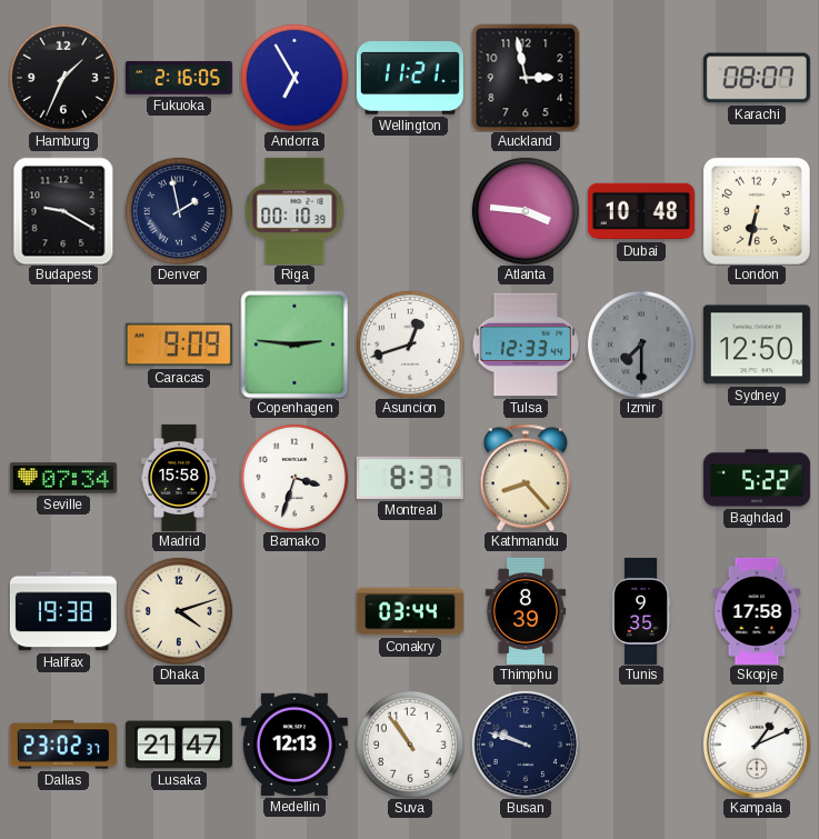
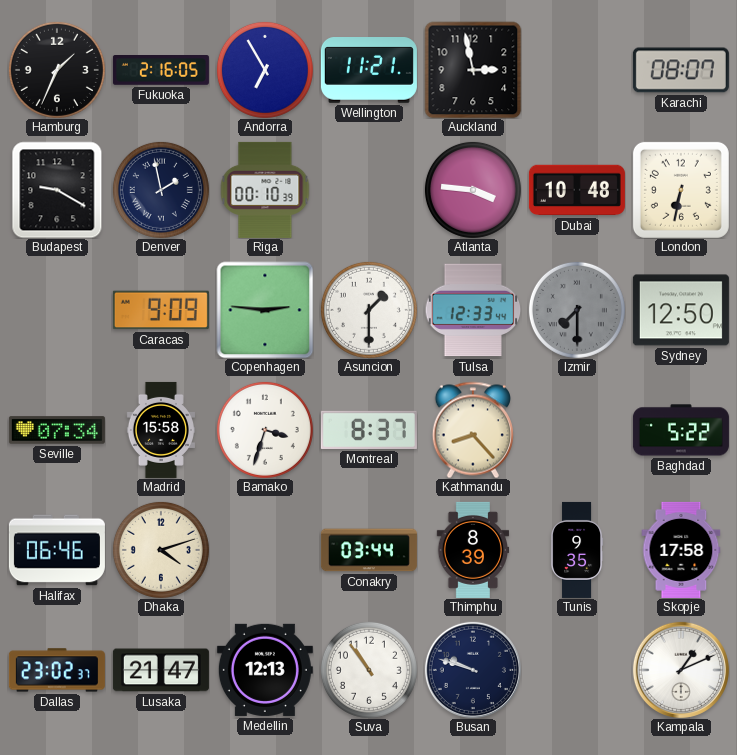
Asuncion: 12:42 -> 1:30
Halifax: 19:38 -> 06:46
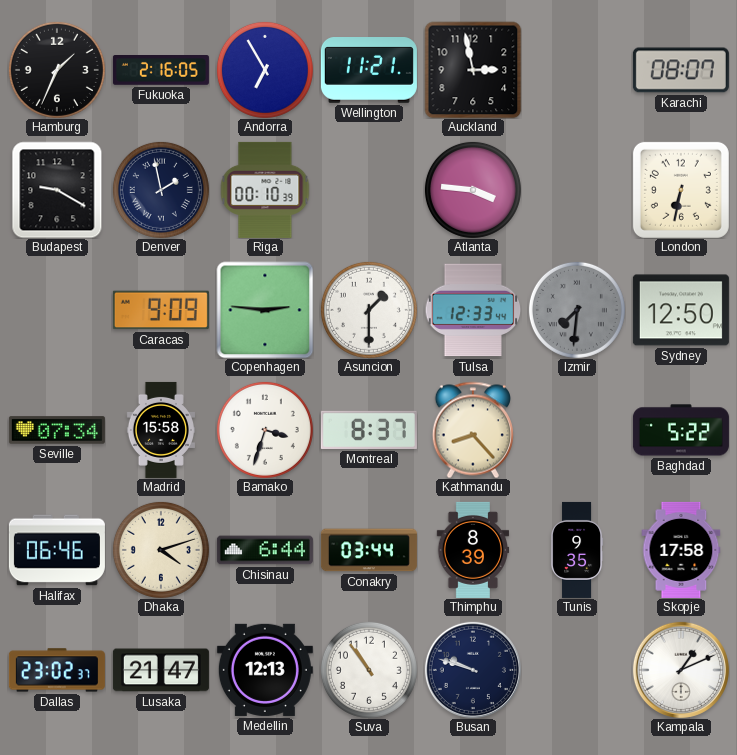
Dubai: 10:48 -> none
Izmir: 7:30 -> 7:31
Chisinau: none -> 6:44
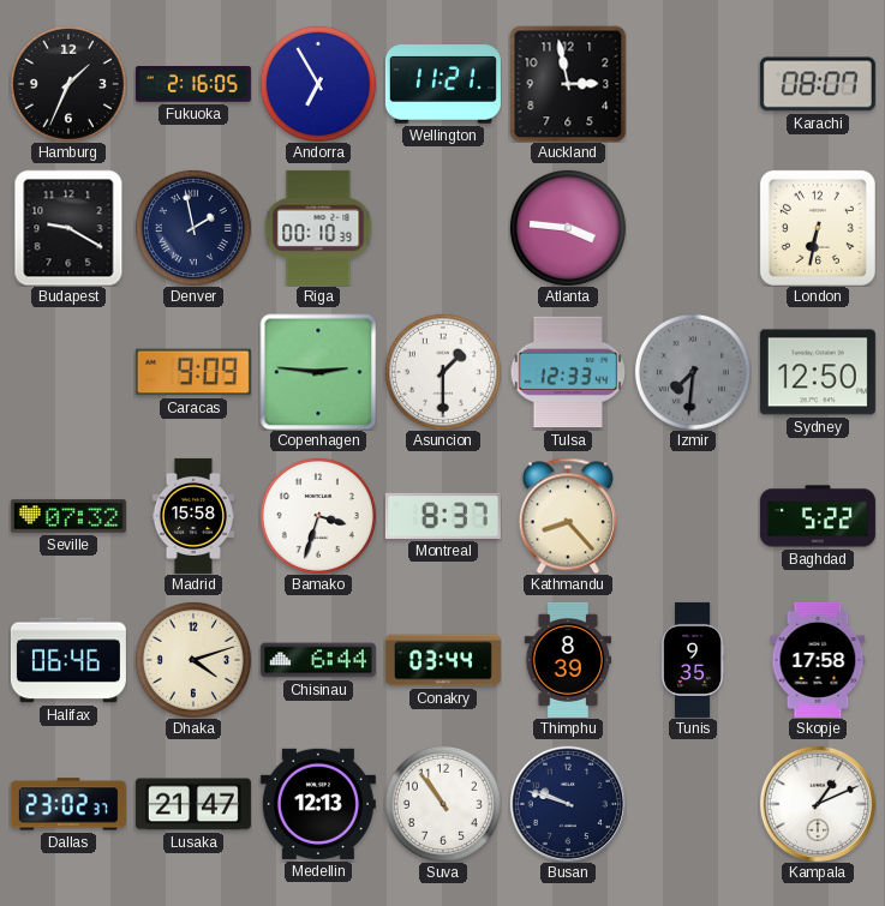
Seville: 07:34 -> 07:32
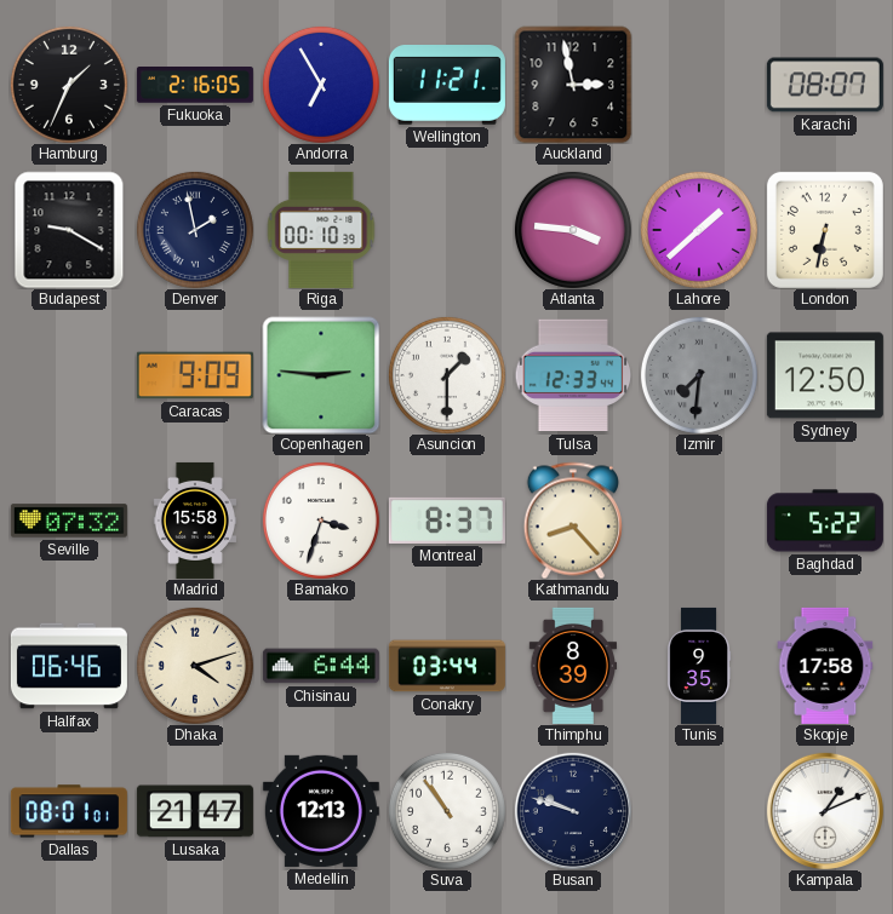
Lahore: none -> 1:38
Dallas: 23:02 -> 08:01
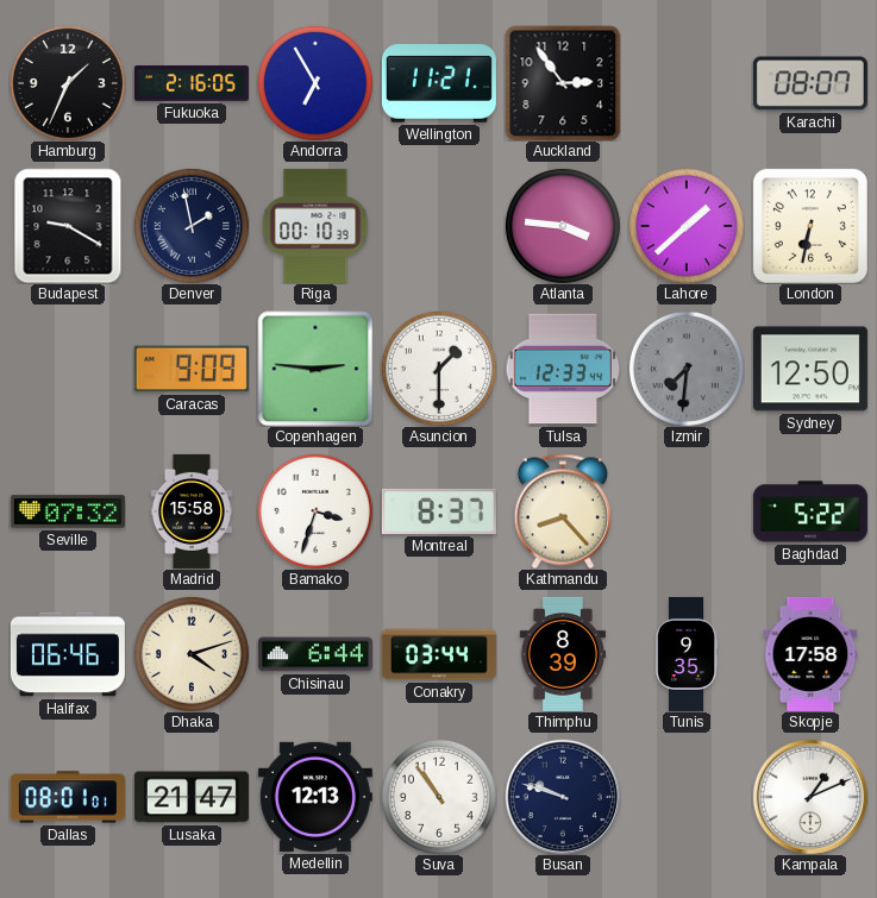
Auckland: 2:58 -> 2:54
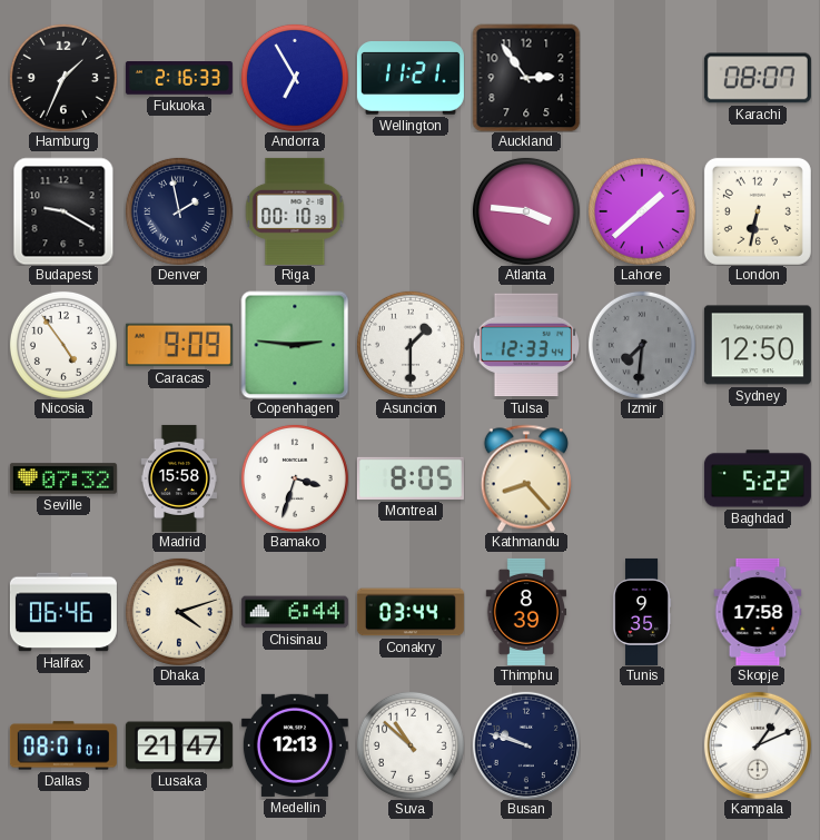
Fukuoka: 2:16:05 -> 2:16:33
Nicosia: none -> 4:54
Montreal: 8:37 -> 8:05
Suva: 10:54 -> 10:52
